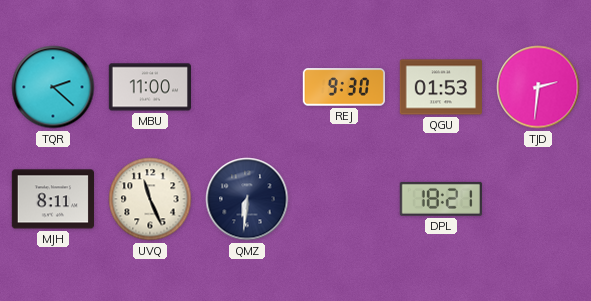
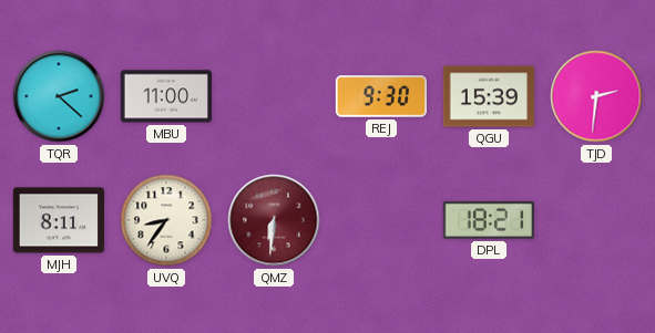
QGU: 01:53 -> 15:39
UVQ: 11:26 -> 8:36
QMZ dial: navy -> burgundy
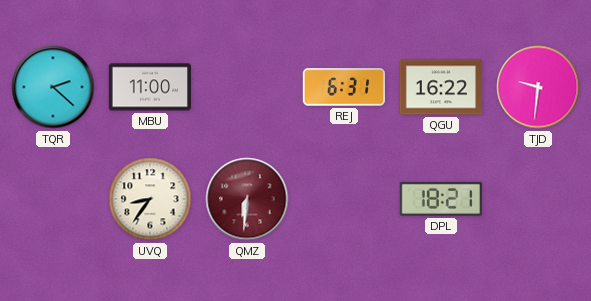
REJ: 9:30 -> 6:31
QGU: 15:39 -> 16:22
TJD: 2:31 -> 9:31
MJH: 8:11 -> none
